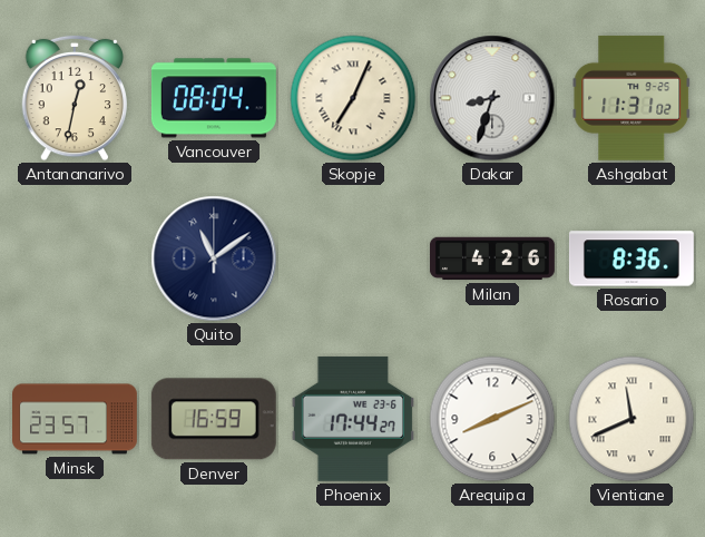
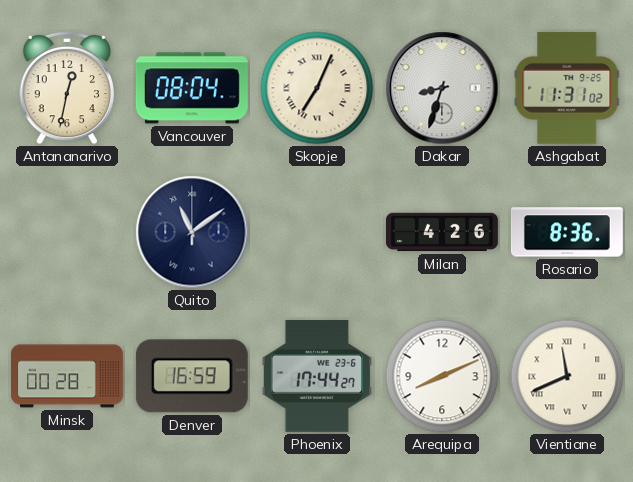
Minsk: 23:57 -> 00:28
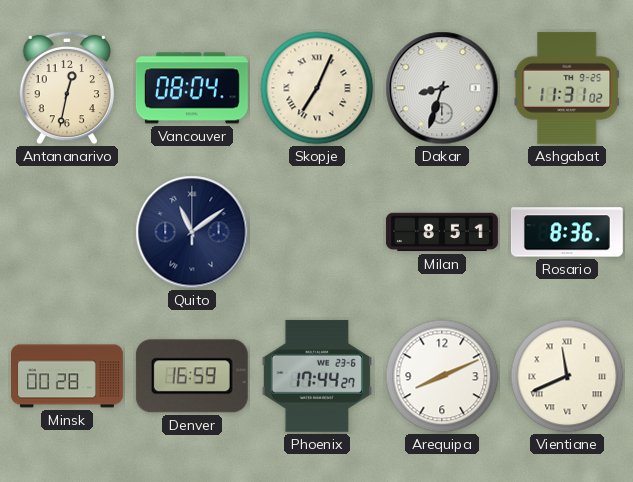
Milan: 4:26 -> 8:51
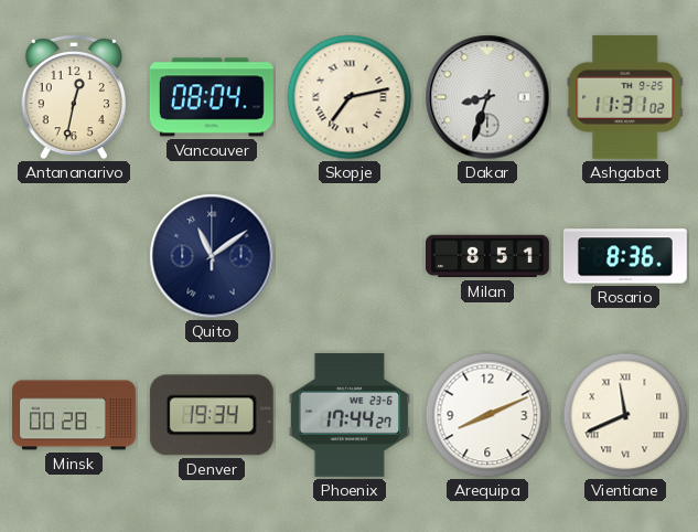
Skopje: 7:04 -> 7:13
Denver: 16:59 -> 19:34
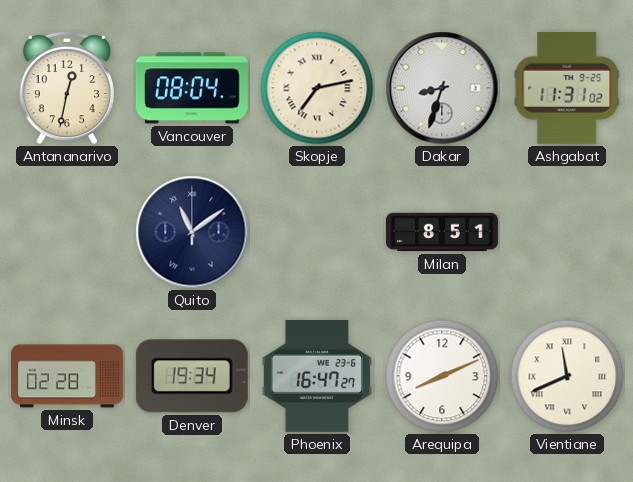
Rosario: 8:36 -> none
Minsk: 00:28 -> 02:28
Phoenix: 17:44 -> 16:47
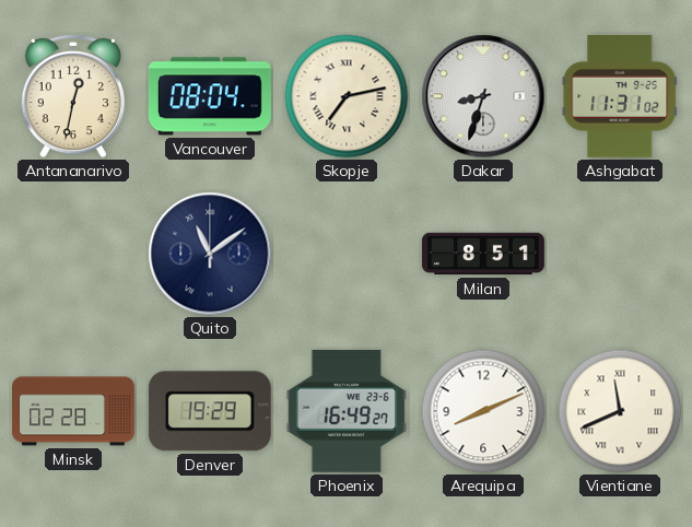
Denver: 19:34 -> 19:29
Phoenix: 16:47 -> 16:49
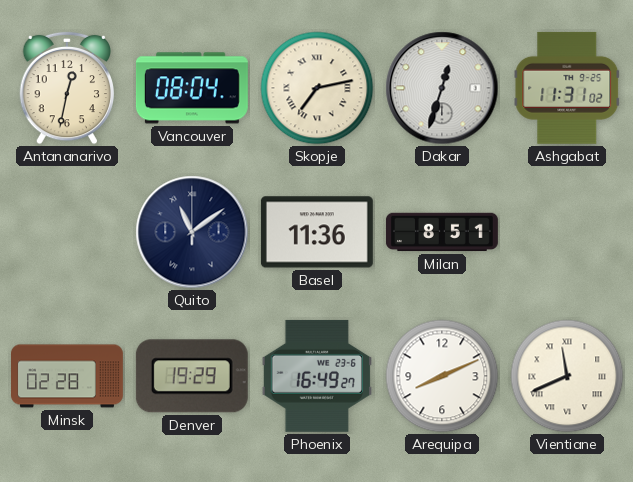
Dakar: 8:33 -> 12:33
Basel: none -> 11:36
